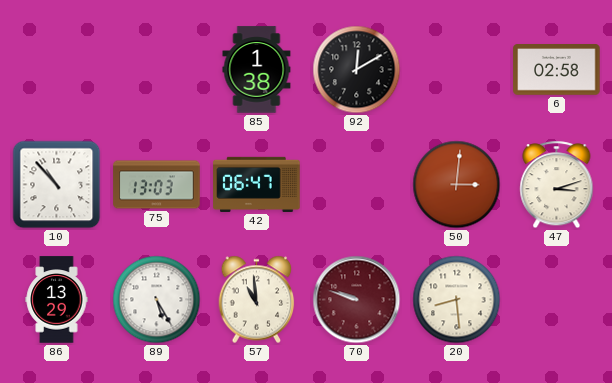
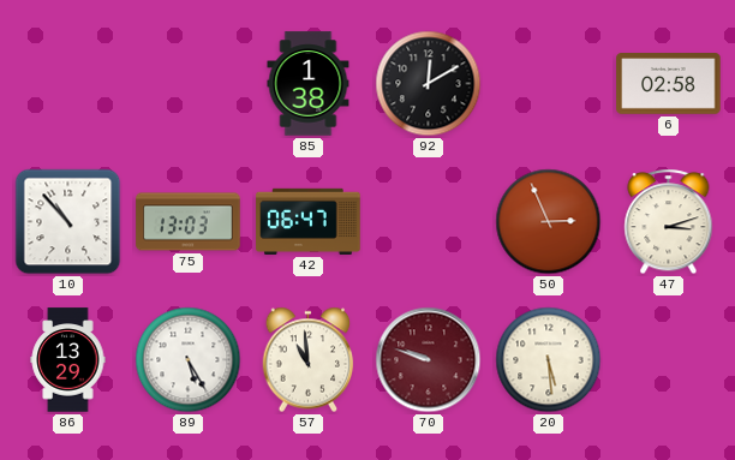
50: 3:01 -> 2:56
20: 8:29 -> 5:29
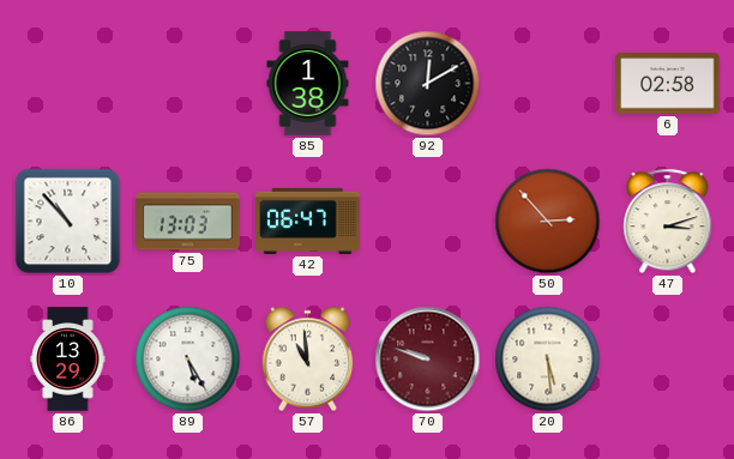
50: 2:56 -> 2:53
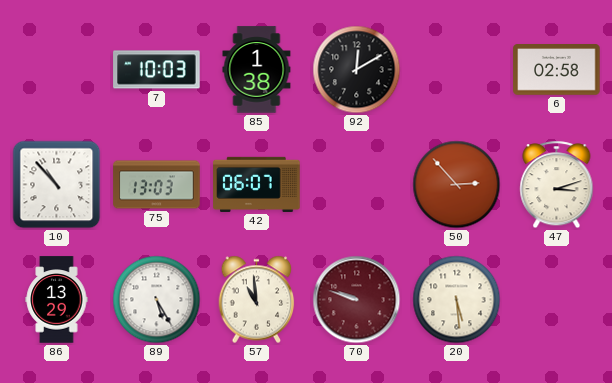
7: none -> 10:03
42: 06:47 -> 06:07
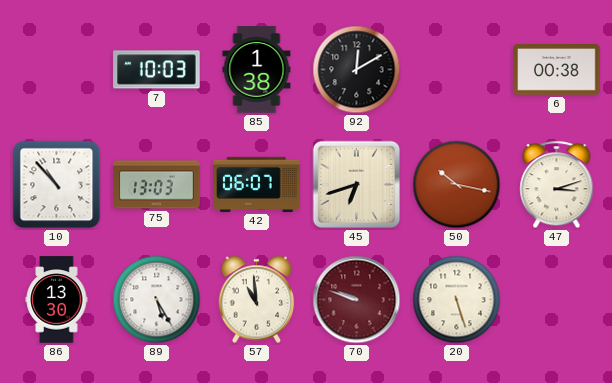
6: 02:58 -> 00:38
45: none -> 6:42
50: 2:53 -> 10:17
86: 13:29 -> 13:30
20: 5:29 -> 5:27
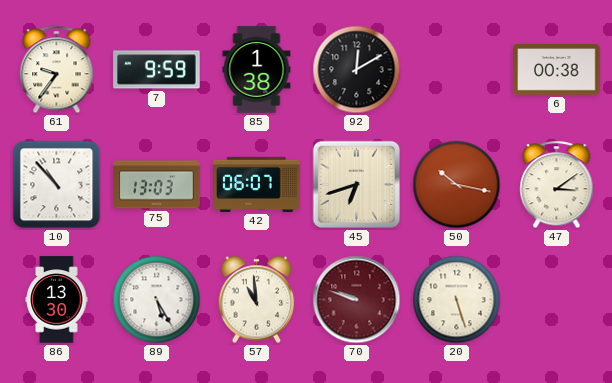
61: none -> 9:36
7: 10:03 -> 9:59
47: 3:12 -> 3:09
